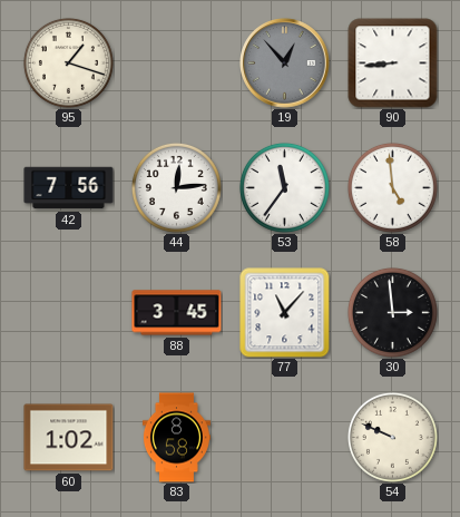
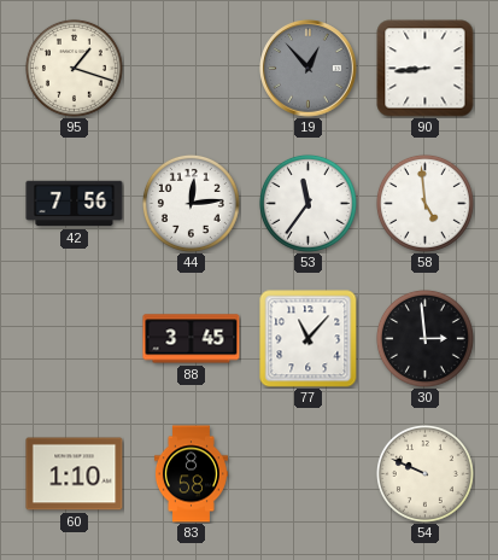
60: 1:02 -> 1:10
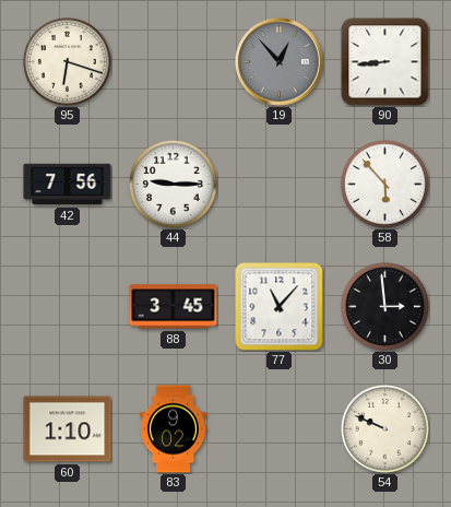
95: 1:18 -> 6:18
44: 12:14 -> 9:15
53: 11:36 -> none
58: 4:59 -> 5:53
83: 8:58 -> 9:02
